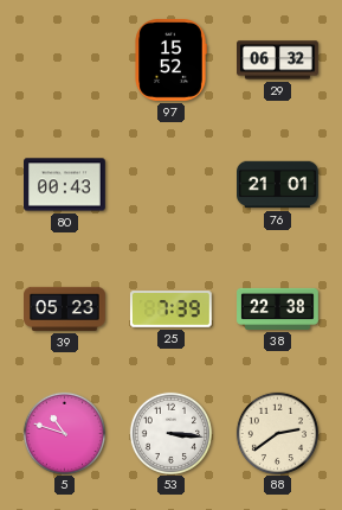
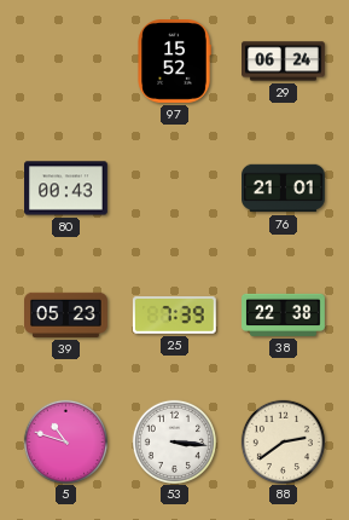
29: 06:32 -> 06:24
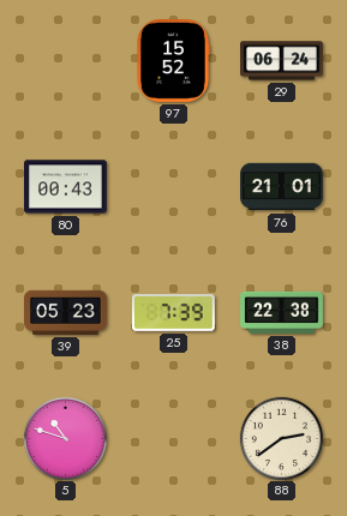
53: 3:16 -> none
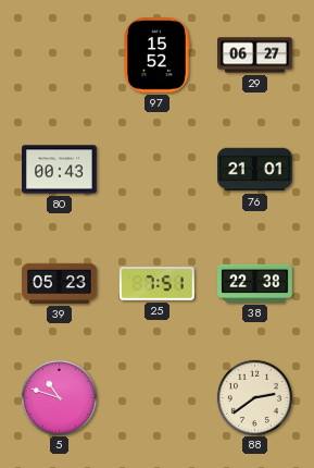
29: 06:24 -> 06:27
25: 7:39 -> 7:51
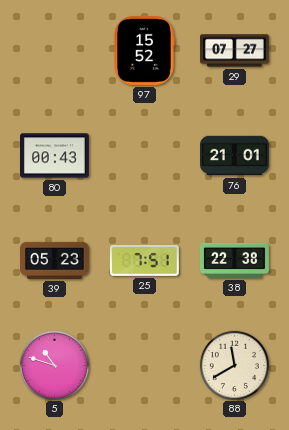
29: 06:27 -> 07:27
88: 2:39 -> 11:40
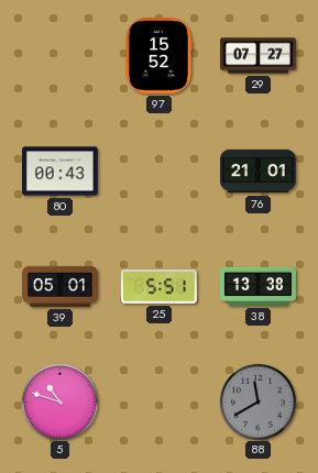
39: 05:23 -> 05:01
25: 7:51 -> 5:51
38: 22:38 -> 13:38
88 dial: cream -> grey
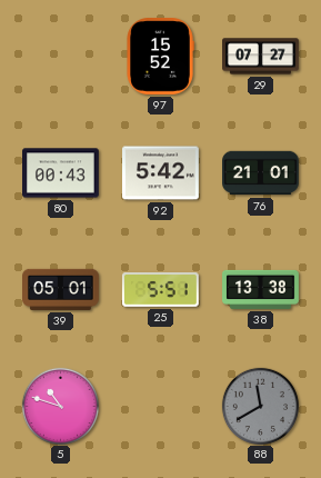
92: none -> 5:42
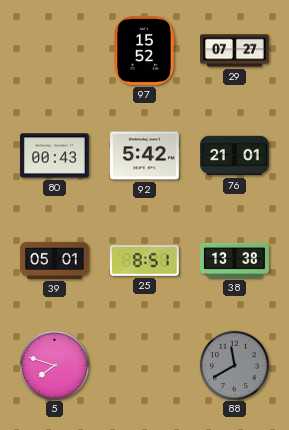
25: 5:51 -> 8:51
5: 10:48 -> 7:48
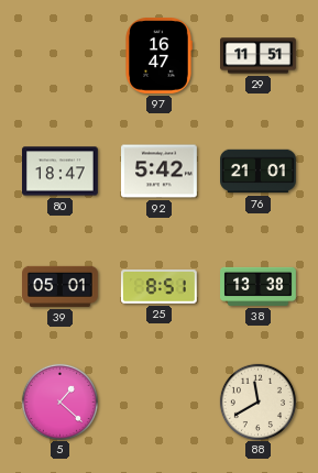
97: 15:52 -> 16:47
29: 07:27 -> 11:51
80: 00:43 -> 18:47
5: 7:48 -> 1:22
88 dial: grey -> cream
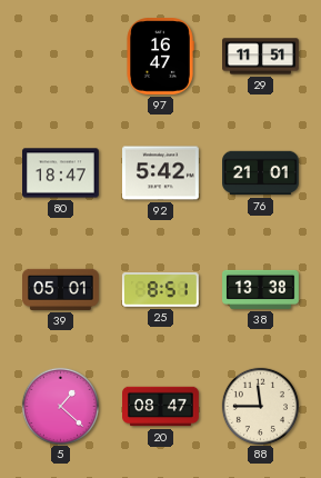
20: none -> 08:47
88: 11:40 -> 11:45
